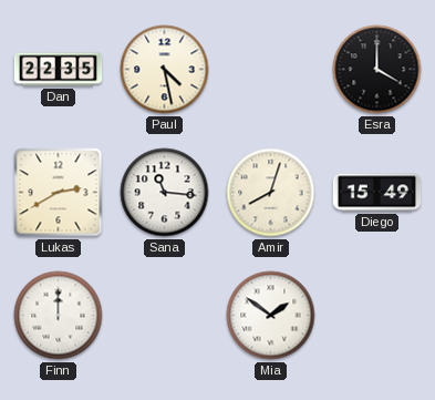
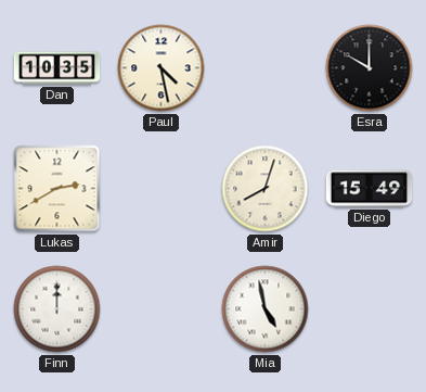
Dan: 22:35 -> 10:35
Esra: 4:00 -> 10:00
Sana: 11:16 -> none
Mia: 1:51 -> 4:58
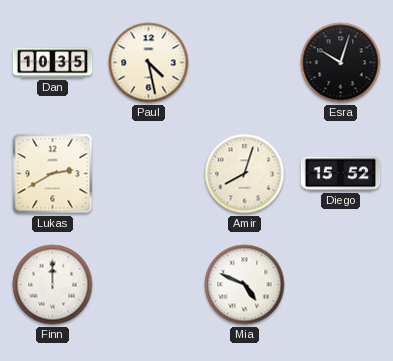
Esra: 10:00 -> 10:03
Diego: 15:49 -> 15:52
Mia: 4:58 -> 4:49
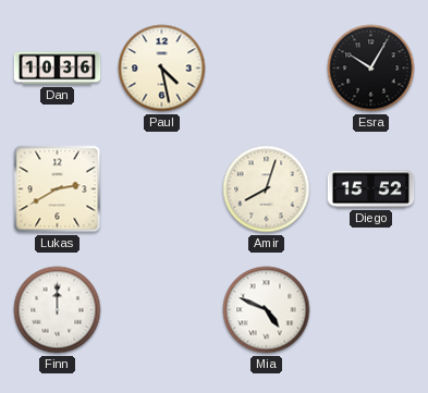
Dan: 10:35 -> 10:36
Esra: 10:03 -> 10:05
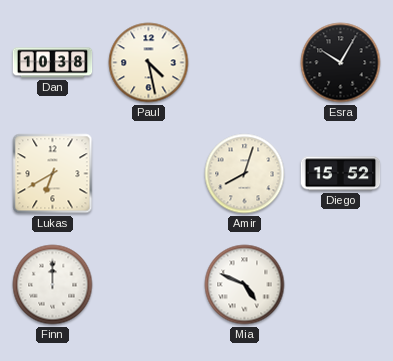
Dan: 10:36 -> 10:38
Lukas: 2:40 -> 6:40
